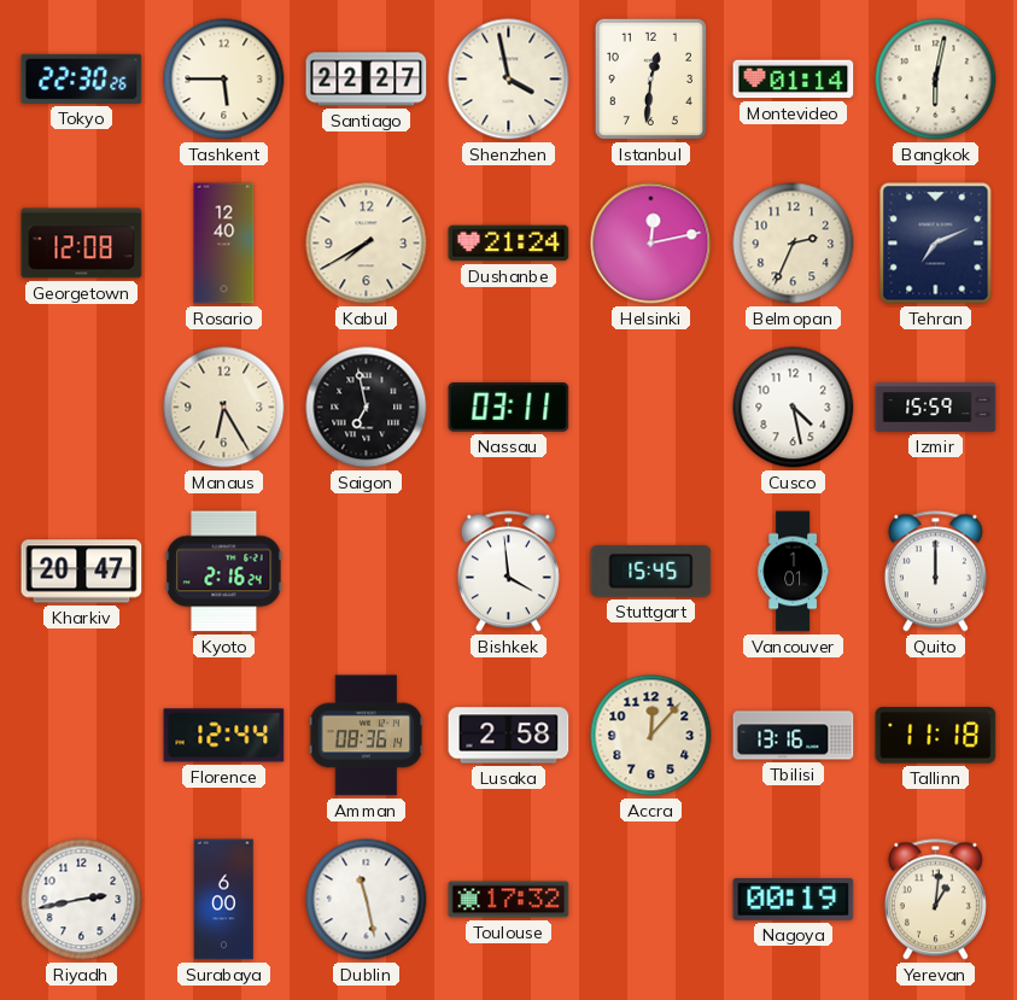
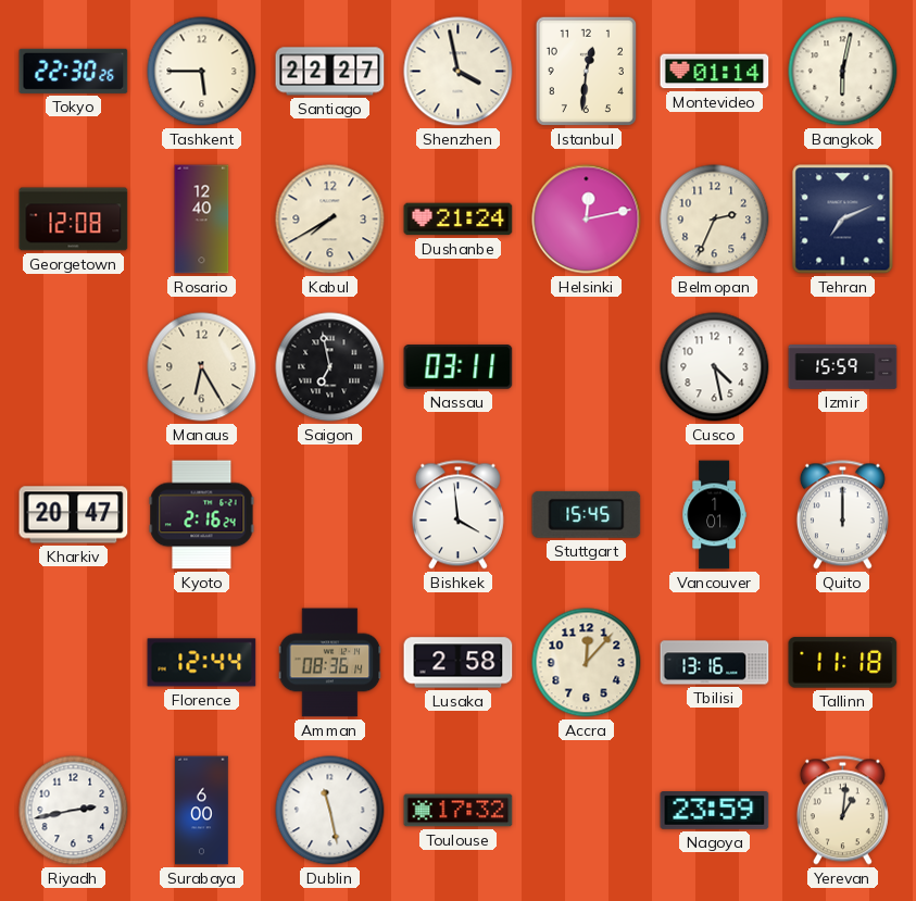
Nagoya: 00:19 -> 23:59
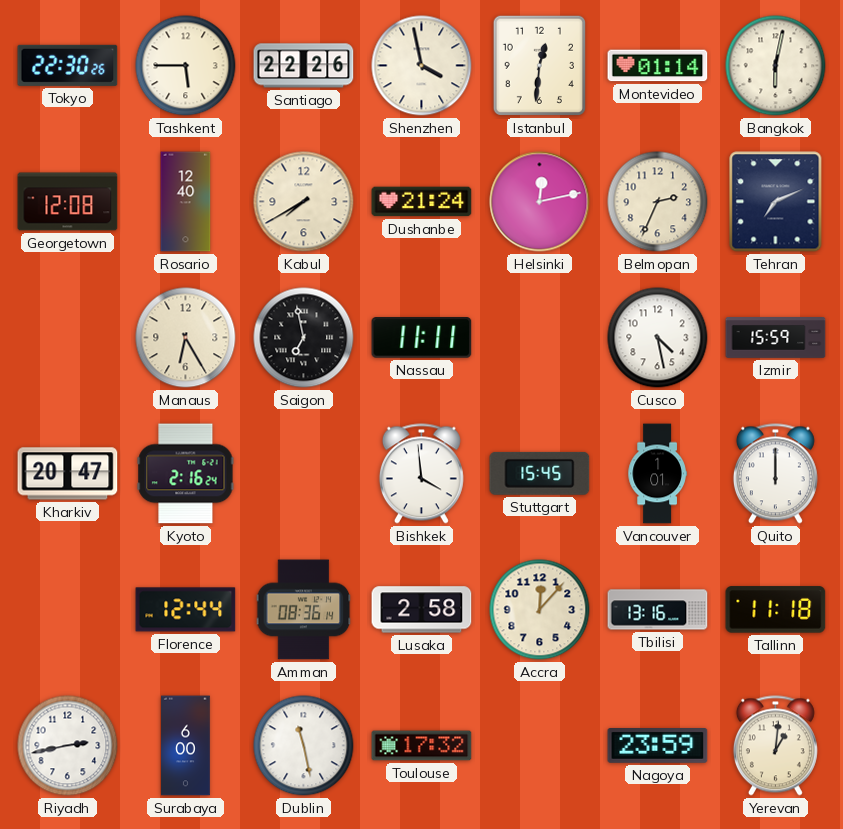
Santiago: 22:27 -> 22:26
Nassau: 03:11 -> 11:11
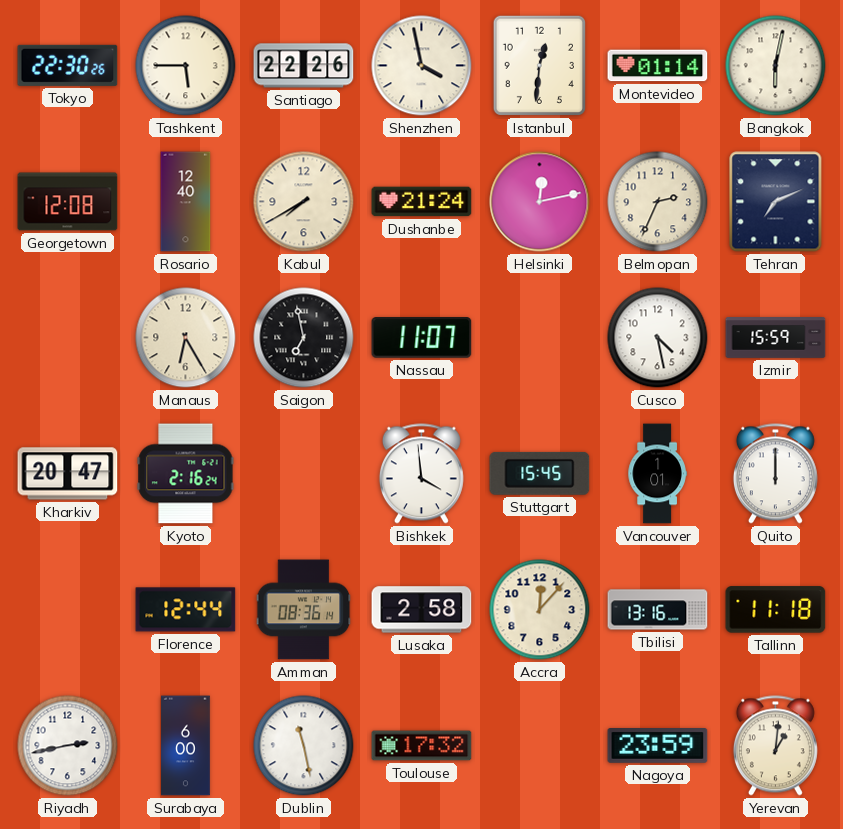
Nassau: 11:11 -> 11:07
